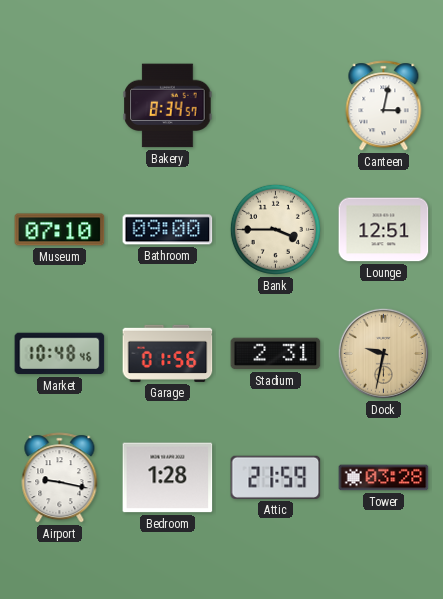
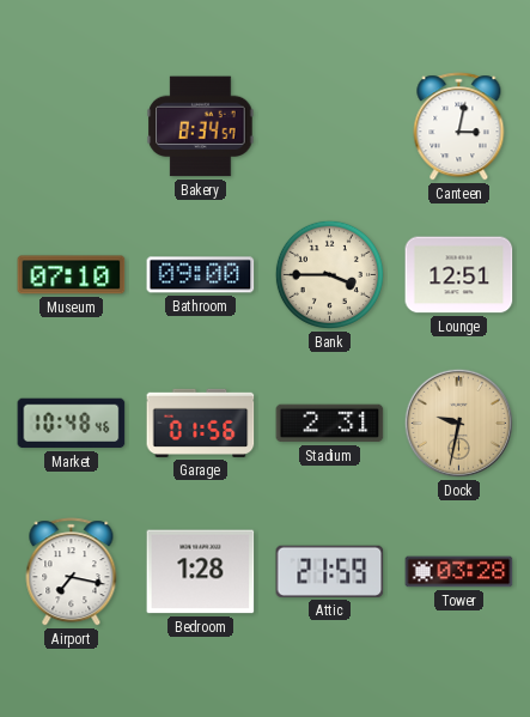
Airport: 9:17 -> 7:17
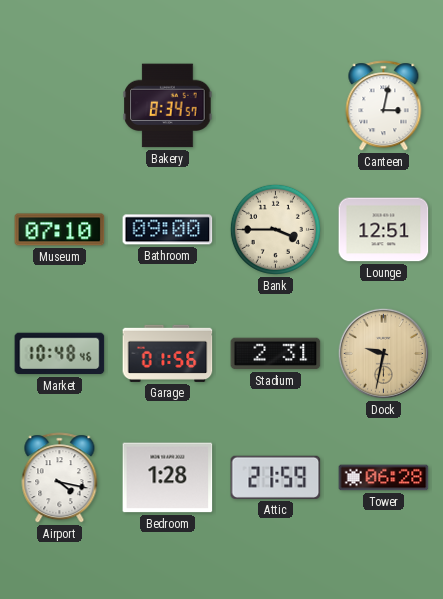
Airport: 7:17 -> 4:17
Tower: 03:28 -> 06:28
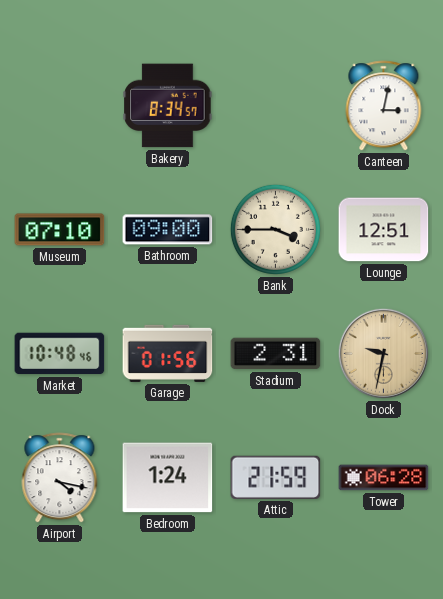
Bedroom: 1:28 -> 1:24
